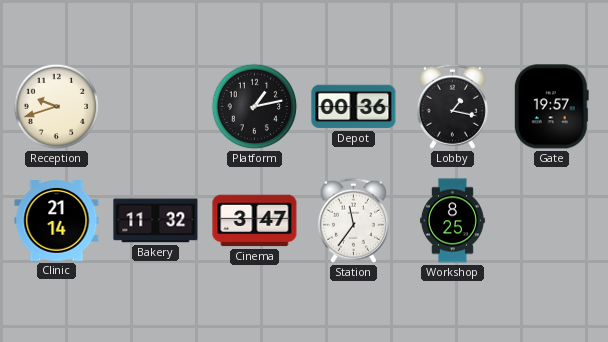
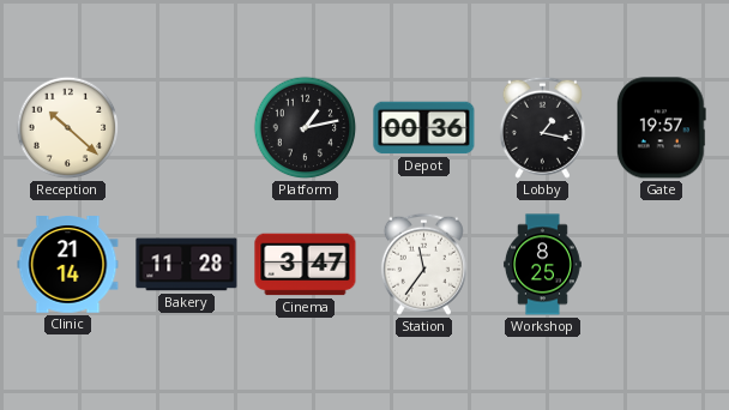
Reception: 9:42 -> 10:22
Bakery: 11:32 -> 11:28
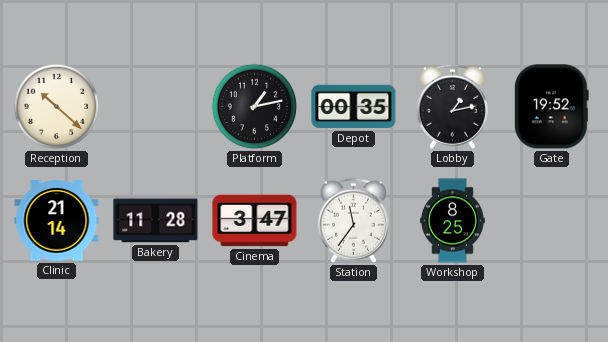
Depot: 00:36 -> 00:35
Lobby: 1:17 -> 1:13
Gate: 19:57 -> 19:52
